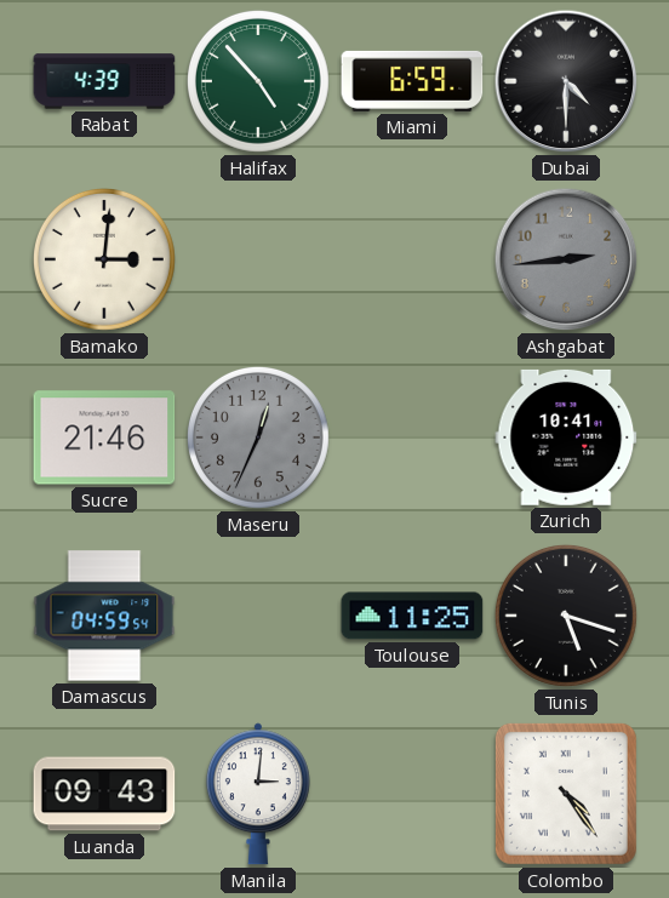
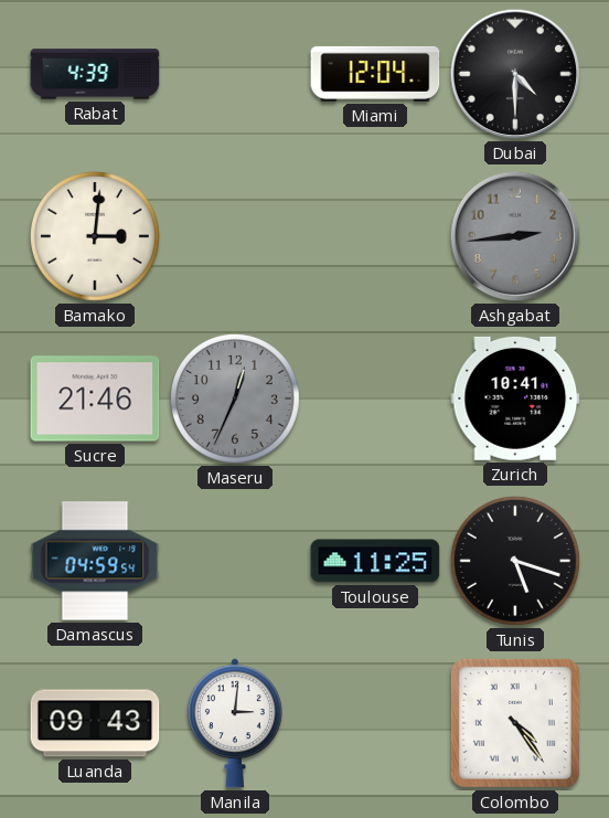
Halifax: 4:53 -> none
Miami: 6:59 -> 12:04
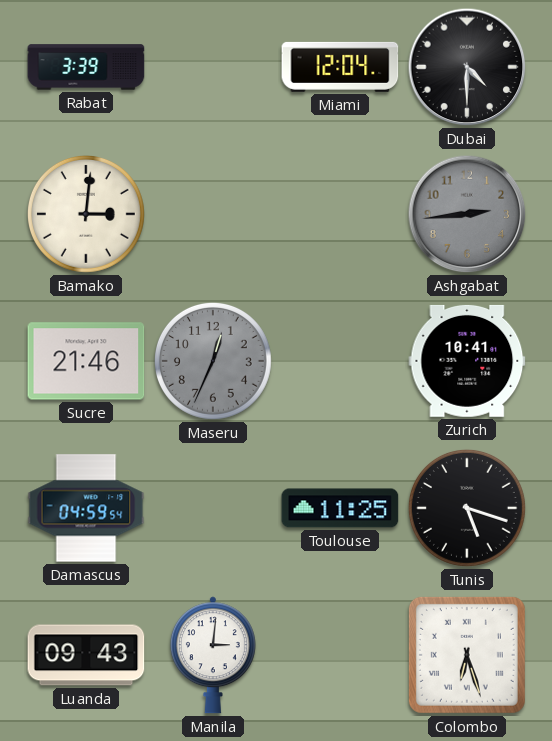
Rabat: 4:39 -> 3:39
Colombo: 4:24 -> 6:27
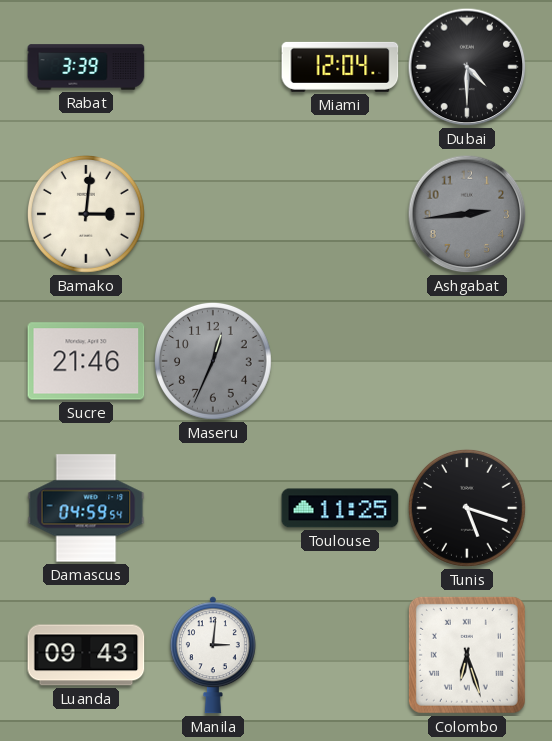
Zurich: 10:41 -> none
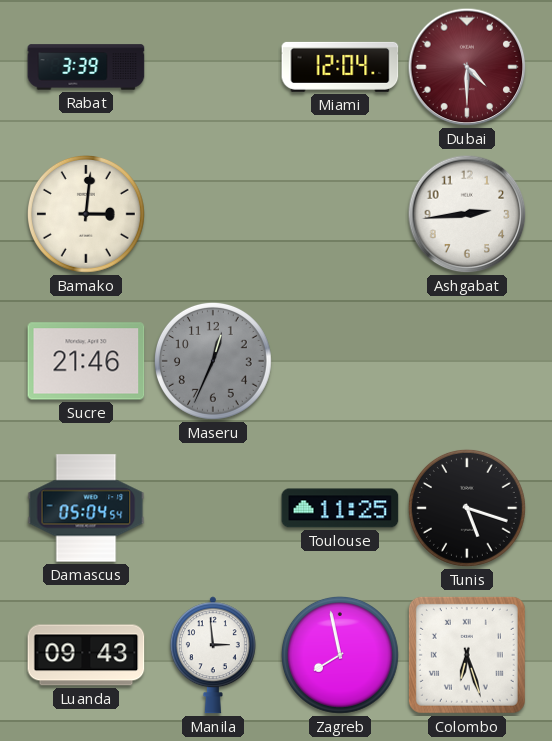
Dubai dial: black -> burgundy
Ashgabat dial: grey -> white
Damascus: 04:59 -> 05:04
Manila: 3:01 -> 2:59
Zagreb: none -> 7:58
